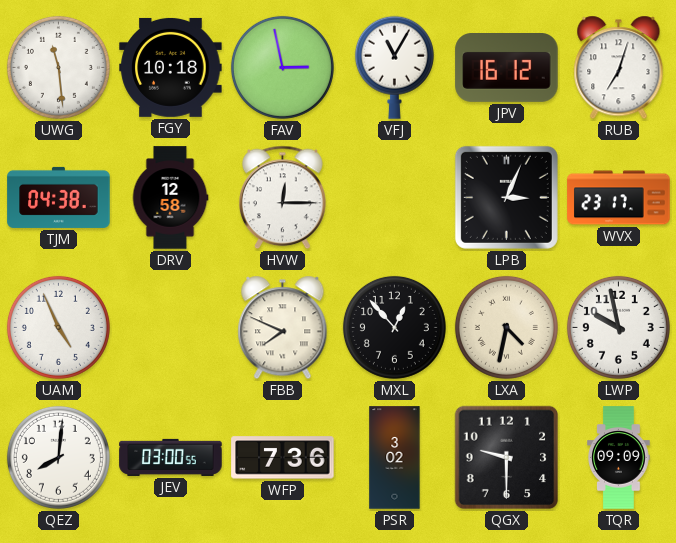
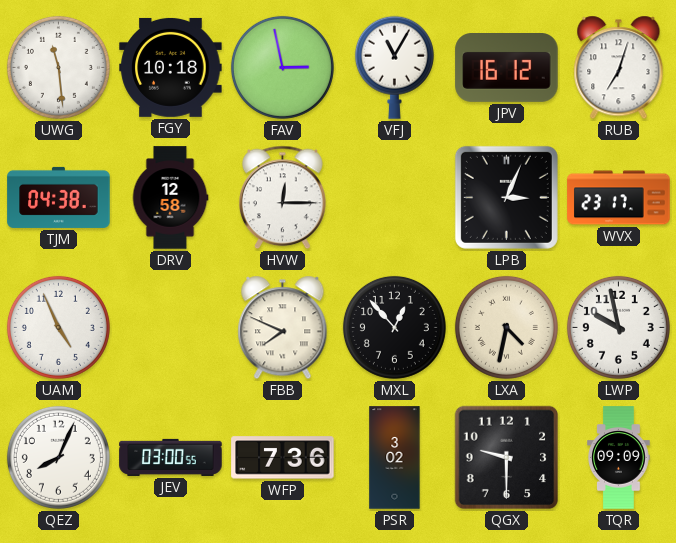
QEZ: 8:01 -> 8:04
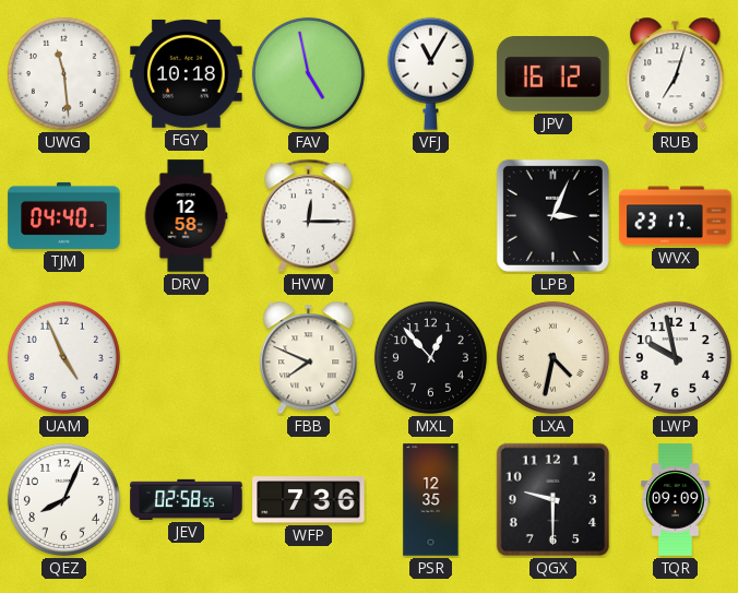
FAV: 2:58 -> 4:58
TJM: 04:38 -> 04:40
JEV: 03:00 -> 02:58
PSR: 3:02 -> 12:35
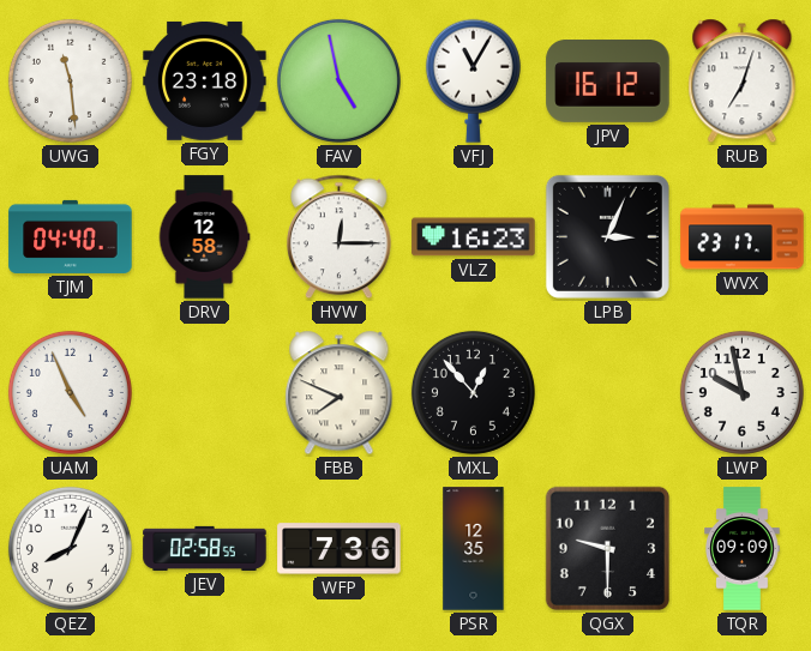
FGY: 10:18 -> 23:18
VLZ: none -> 16:23
LXA: 4:32 -> none
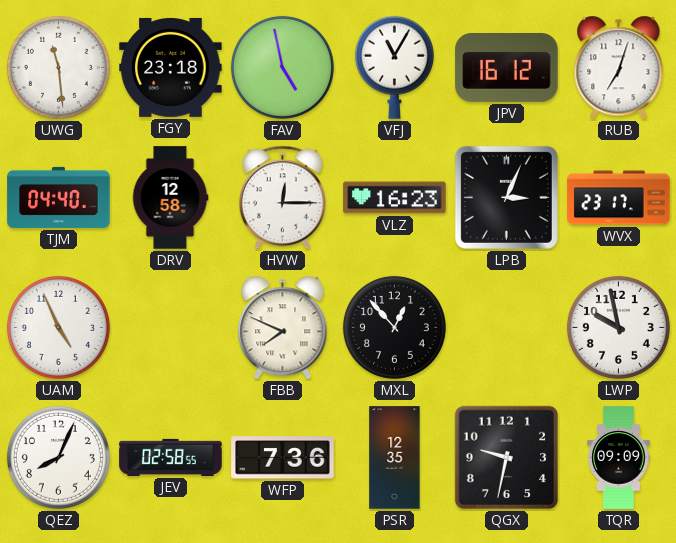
QGX: 9:30 -> 9:32
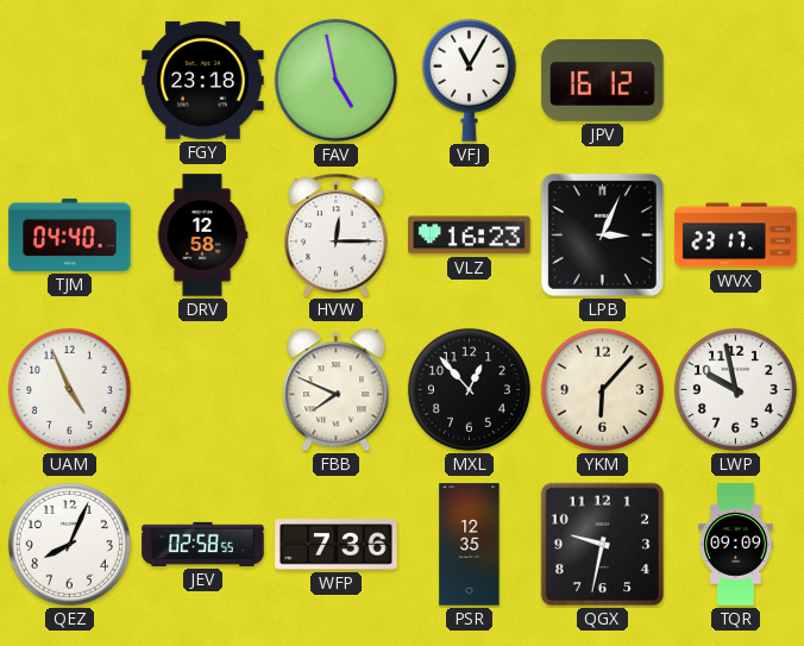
UWG: 11:29 -> none
RUB: 7:03 -> none
YKM: none -> 6:07
